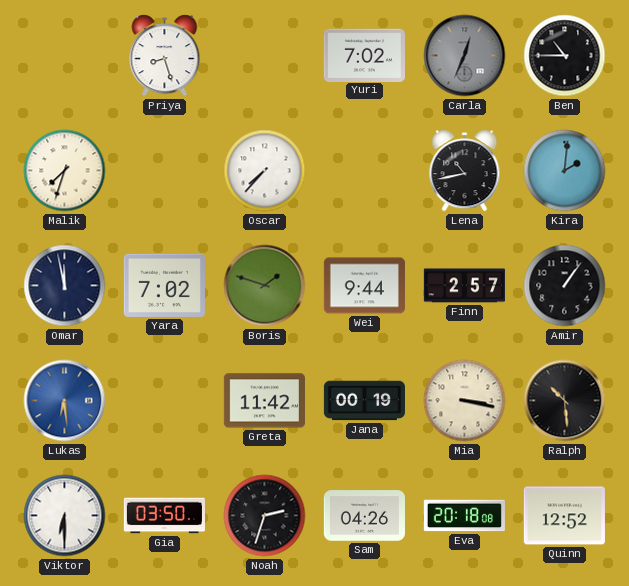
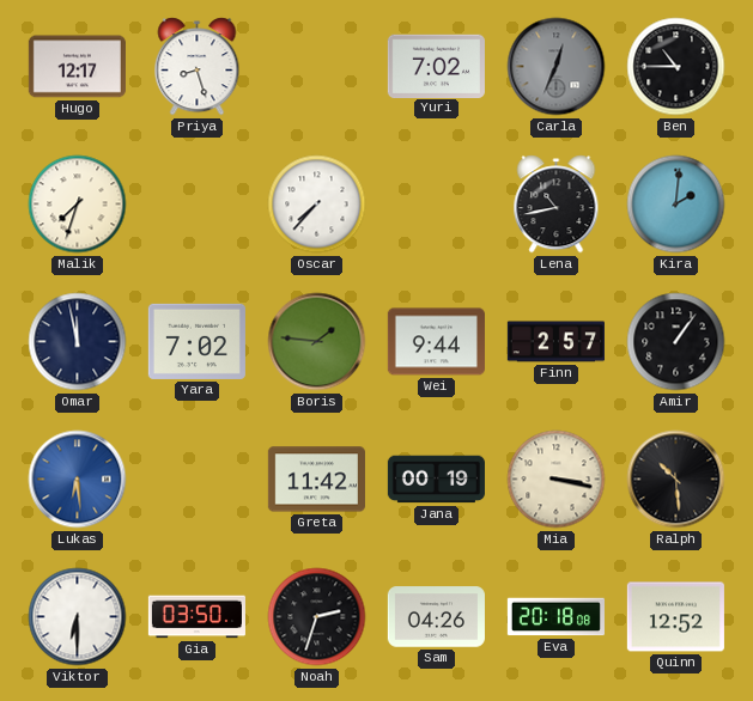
Hugo: none -> 12:17
Boris: 1:48 -> 1:46
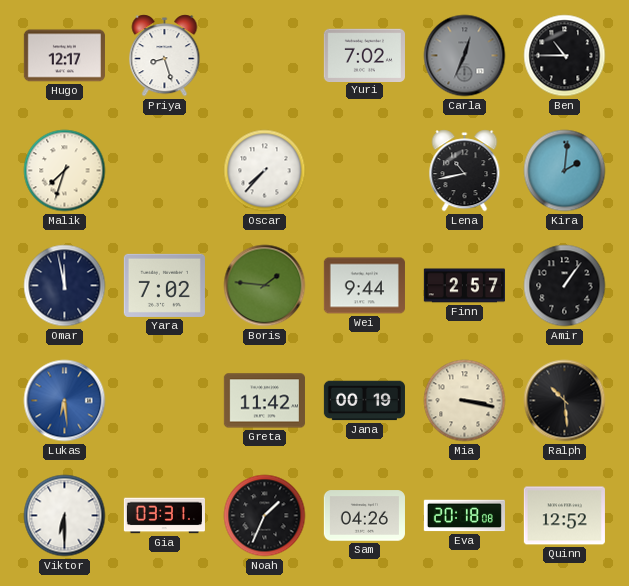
Gia: 03:50 -> 03:31
Noah: 2:33 -> 1:34
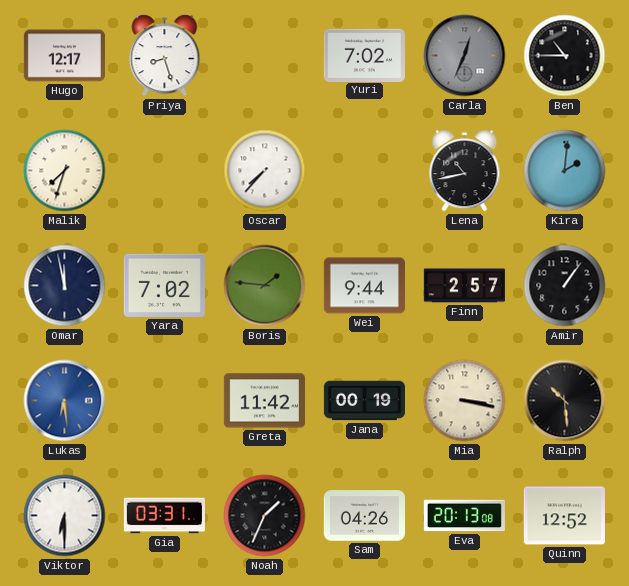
Eva: 20:18 -> 20:13
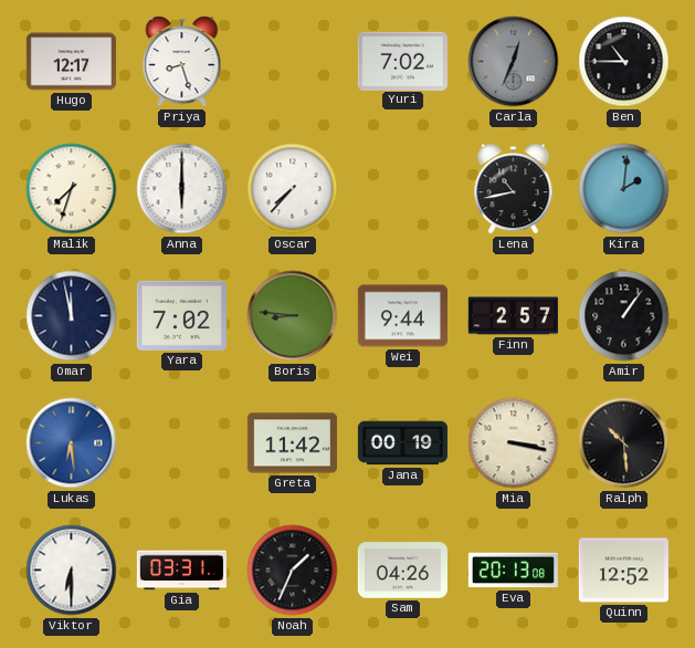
Anna: none -> 6:00
Boris: 1:46 -> 8:46
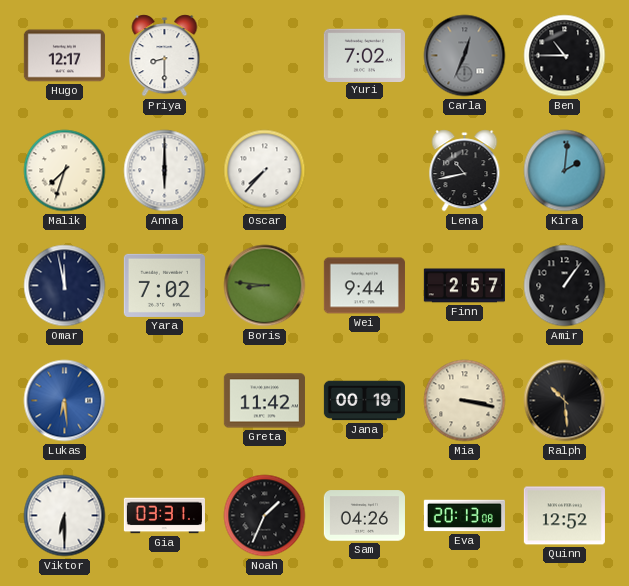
Priya: 8:27 -> 8:30
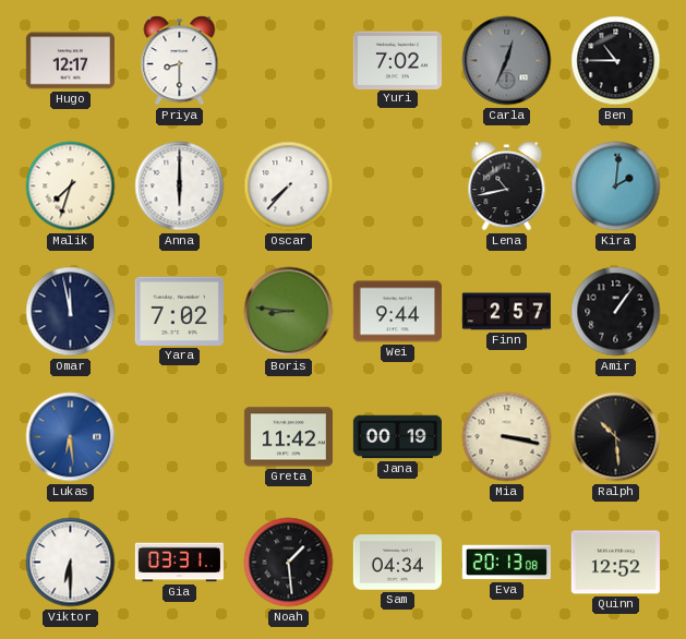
Noah: 1:34 -> 1:29
Sam: 04:26 -> 04:34
